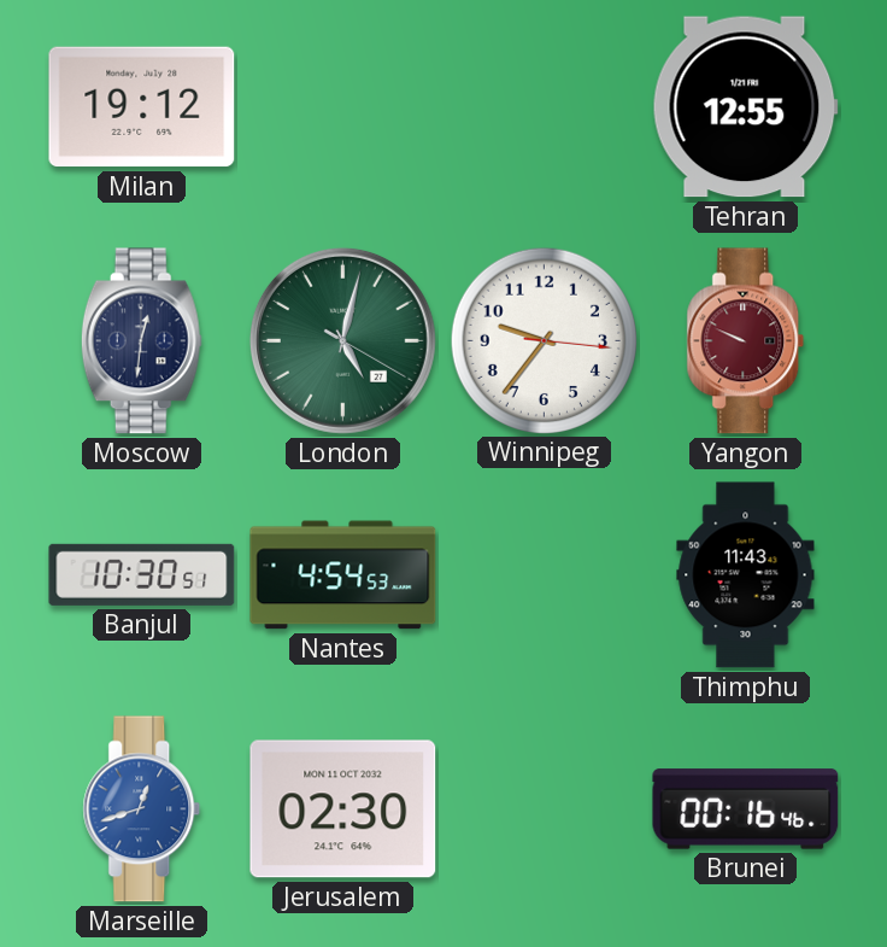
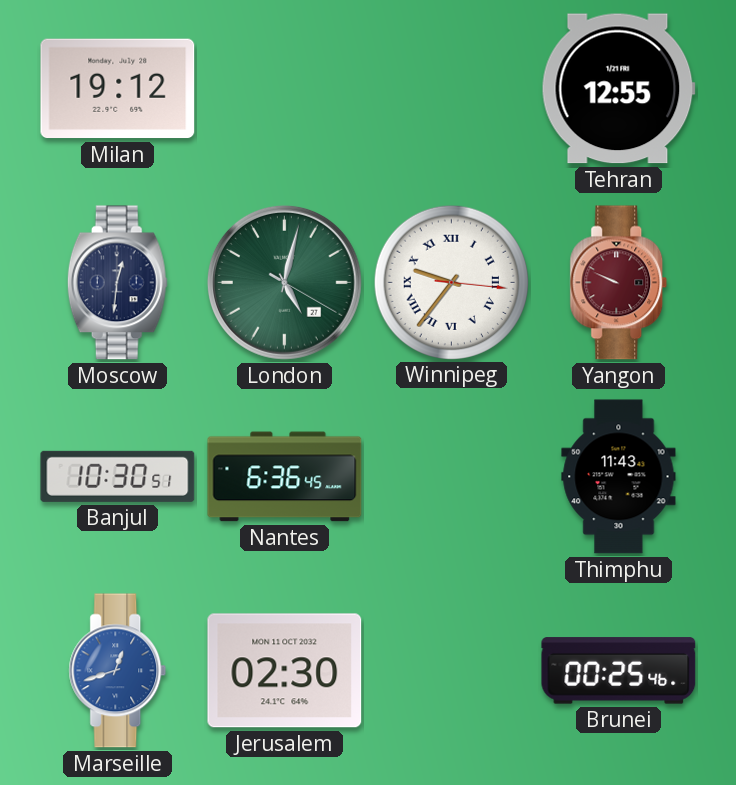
Winnipeg numerals: Arabic -> Roman
Nantes: 4:54 -> 6:36
Brunei: 00:16 -> 00:25
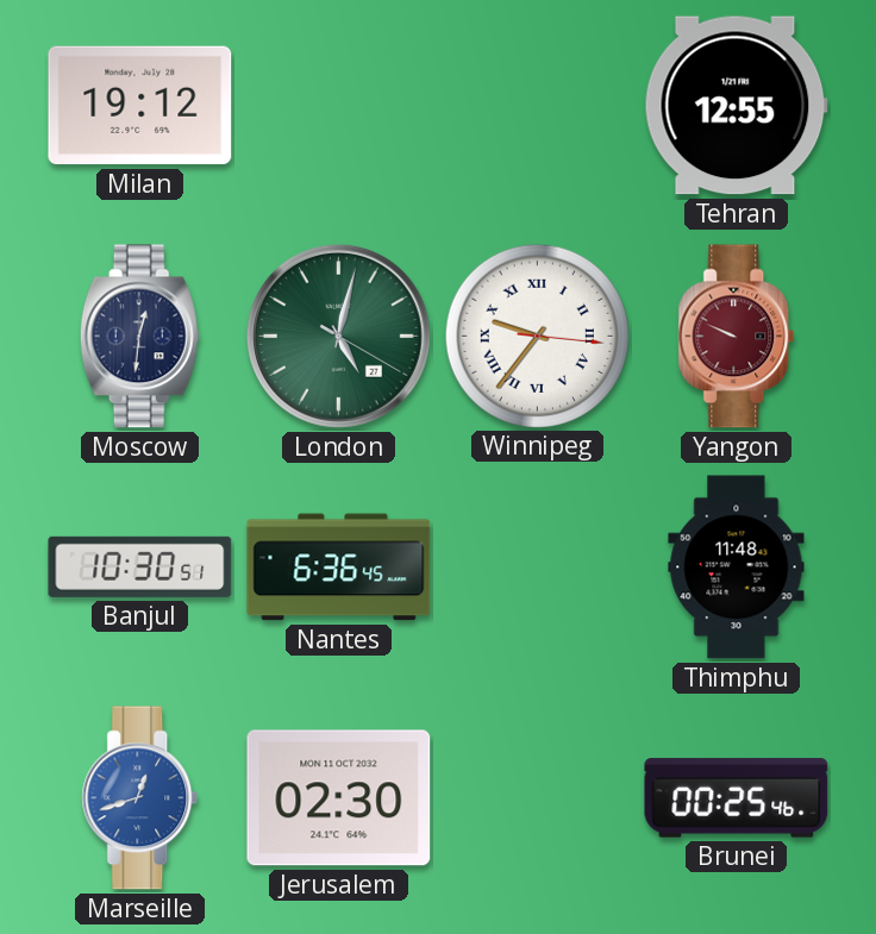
Thimphu: 11:43 -> 11:48
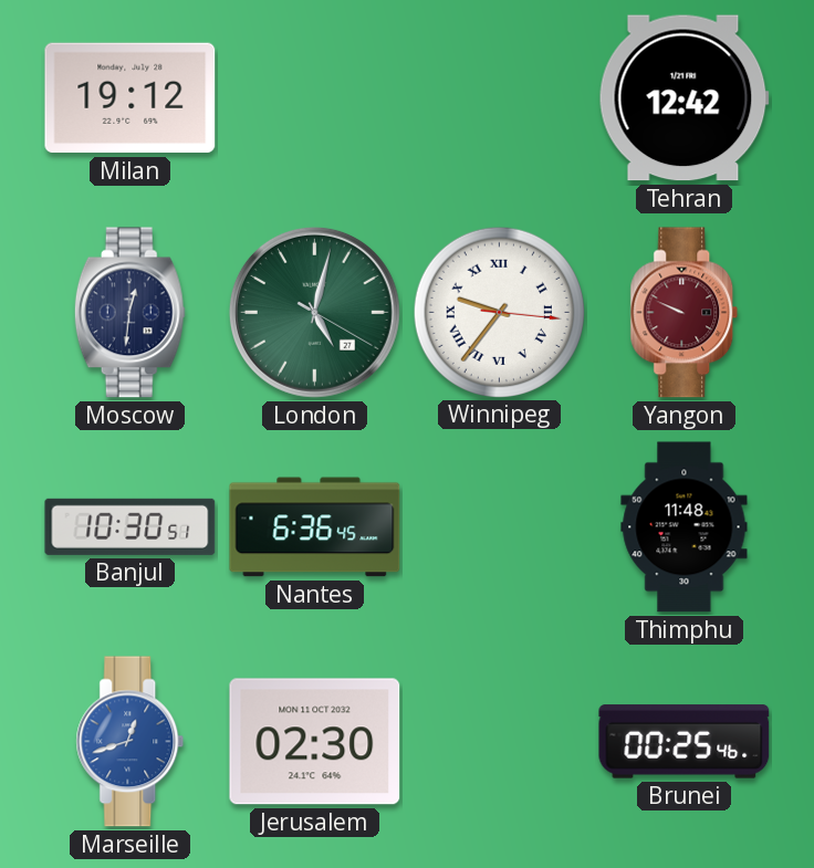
Tehran: 12:55 -> 12:42
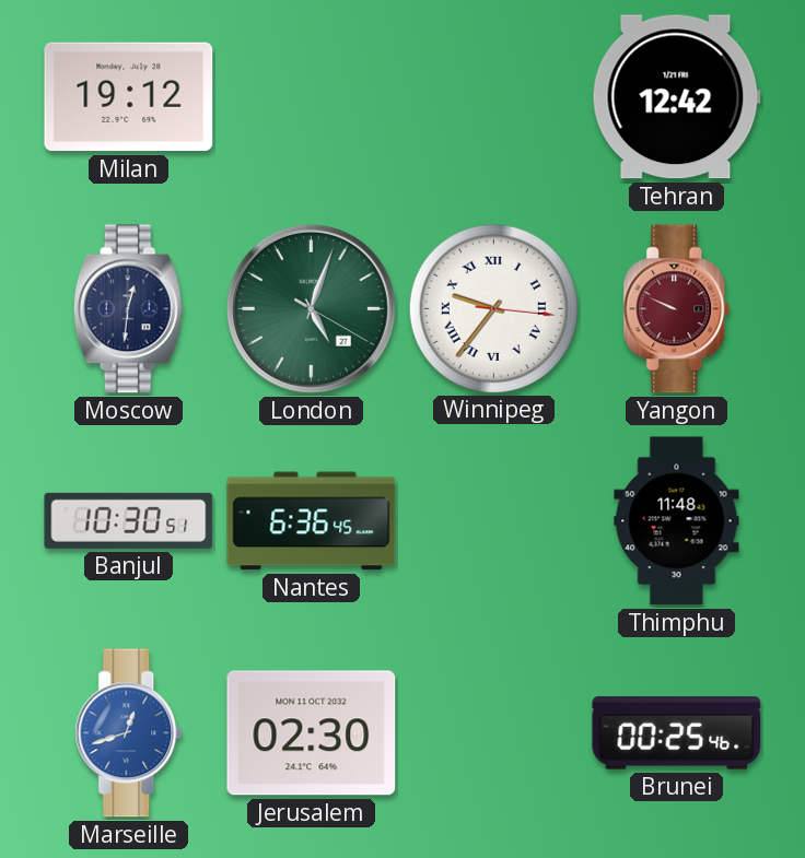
London: 5:02 -> 5:03
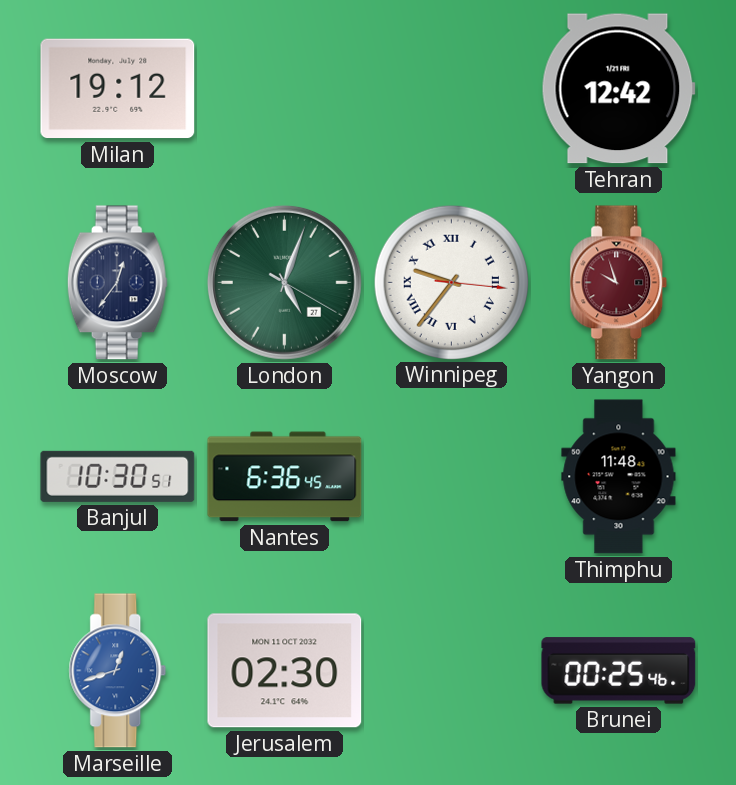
Moscow: 12:31 -> 12:36
Yangon: 9:49 -> 9:57
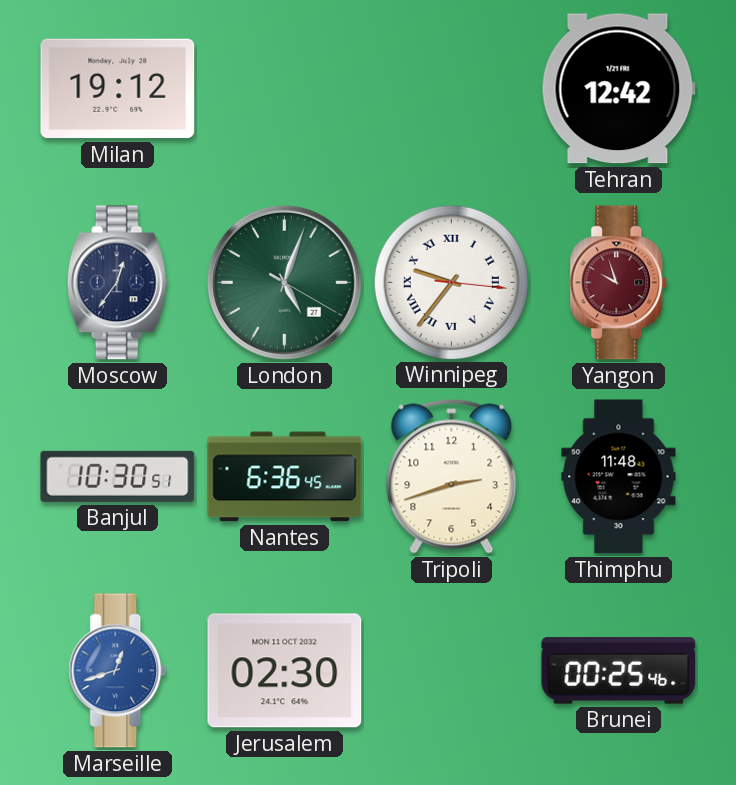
Tripoli: none -> 2:42
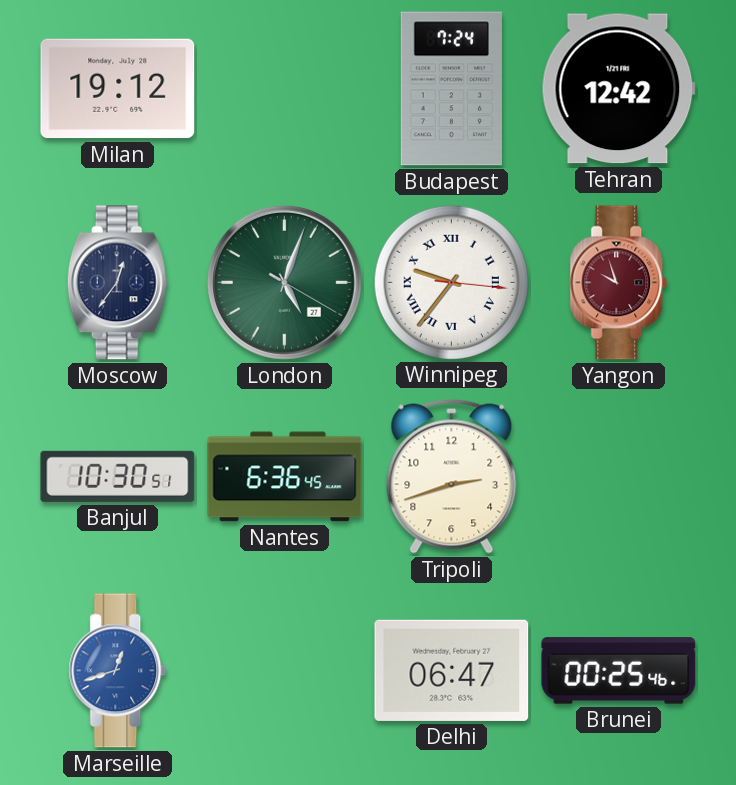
Budapest: none -> 7:24
Thimphu: 11:48 -> none
Jerusalem: 02:30 -> none
Delhi: none -> 06:47
